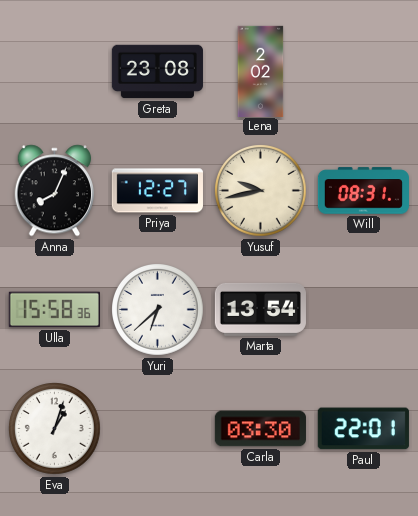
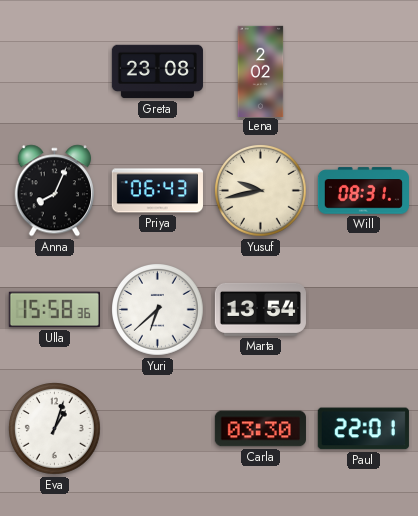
Priya: 12:27 -> 06:43
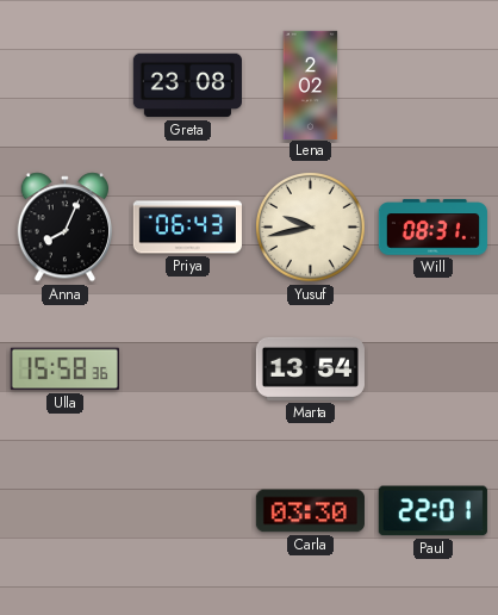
Yuri: 6:38 -> none
Eva: 1:03 -> none
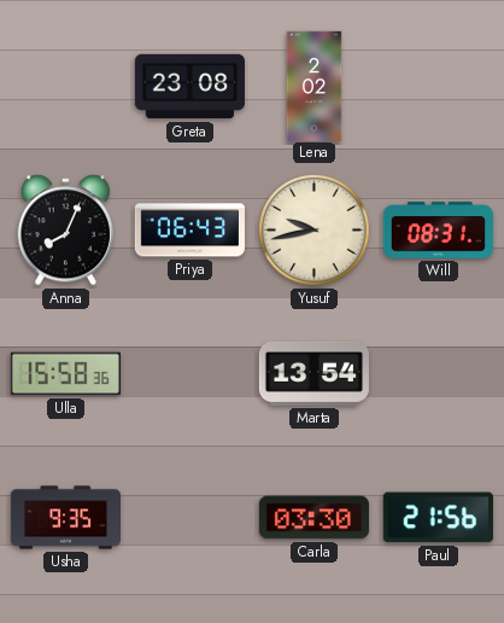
Usha: none -> 9:35
Paul: 22:01 -> 21:56
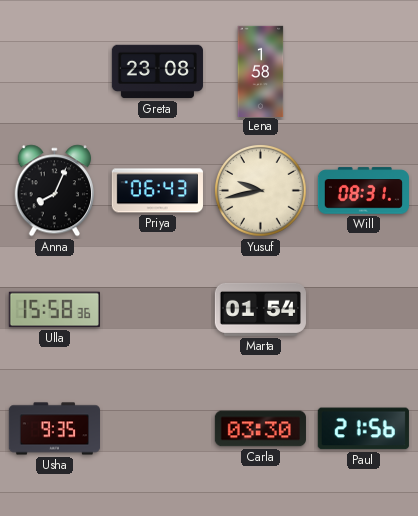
Lena: 2:02 -> 1:58
Marta: 13:54 -> 01:54
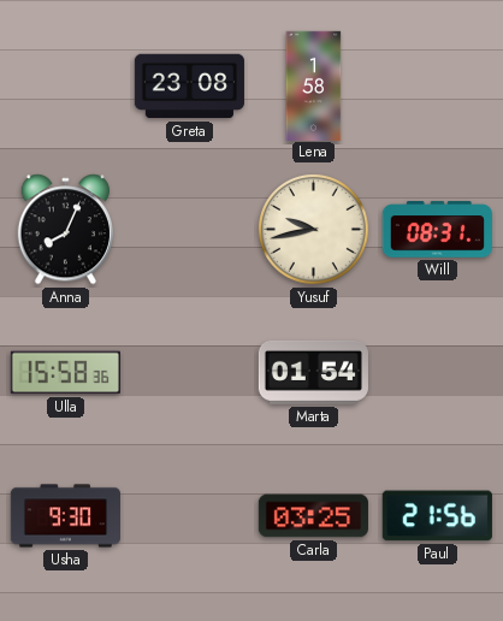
Priya: 06:43 -> none
Usha: 9:35 -> 9:30
Carla: 03:30 -> 03:25
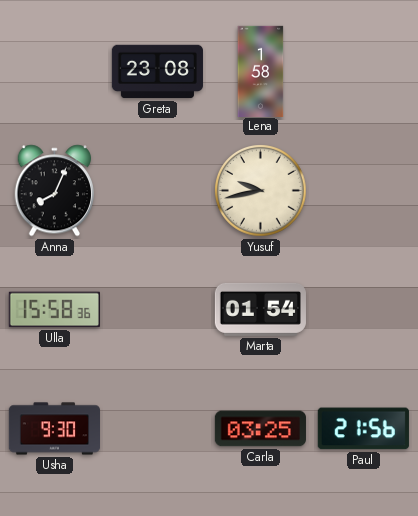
Will: 08:31 -> none
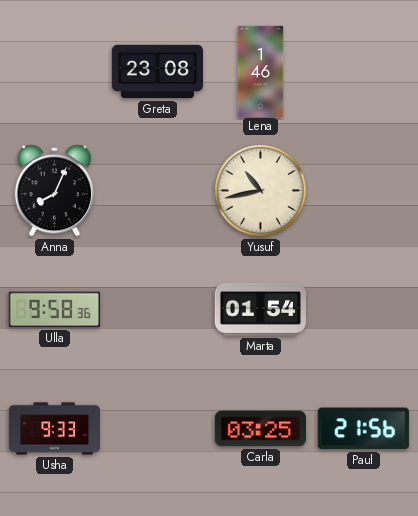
Lena: 1:58 -> 1:46
Yusuf: 9:43 -> 10:43
Ulla: 15:58 -> 9:58
Usha: 9:30 -> 9:33
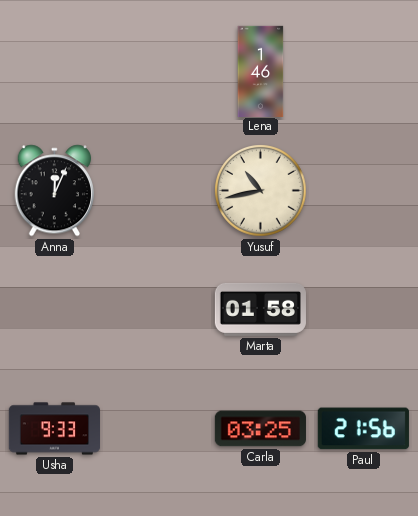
Greta: 23:08 -> none
Anna: 8:04 -> 12:04
Ulla: 9:58 -> none
Marta: 01:54 -> 01:58
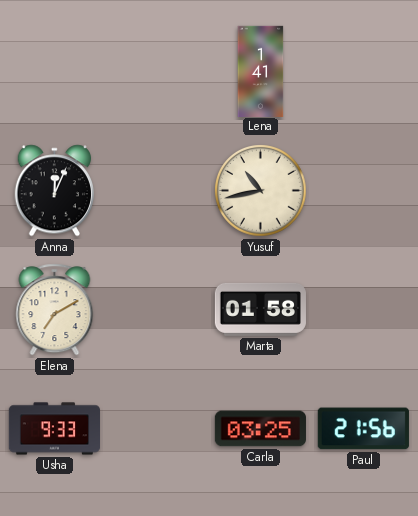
Lena: 1:46 -> 1:41
Elena: none -> 7:10
